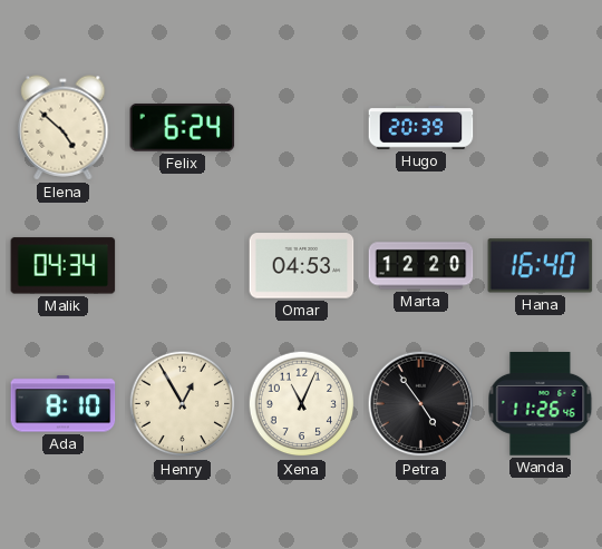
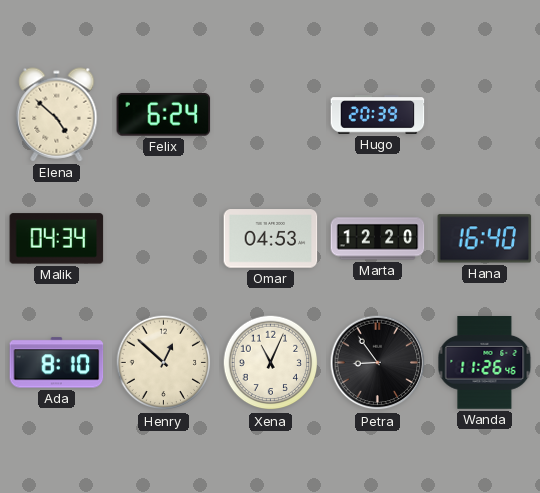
Henry: 12:55 -> 12:52
Petra: 4:54 -> 8:54
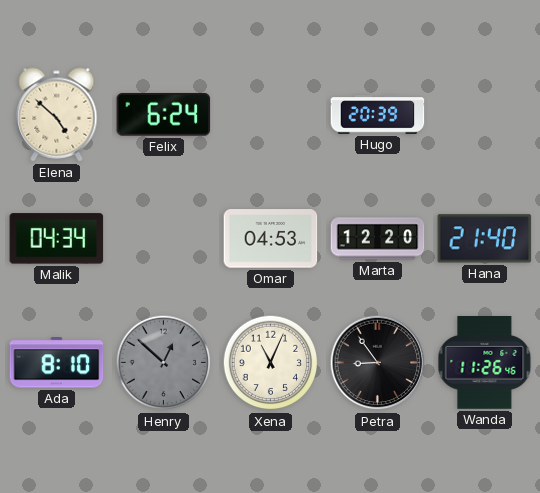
Hana: 16:40 -> 21:40
Henry dial: cream -> grey
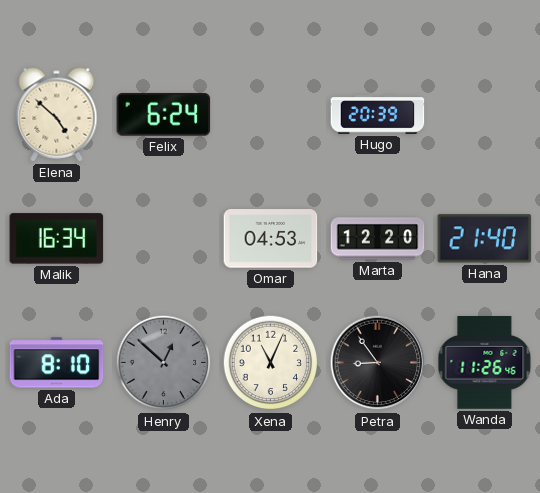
Malik: 04:34 -> 16:34
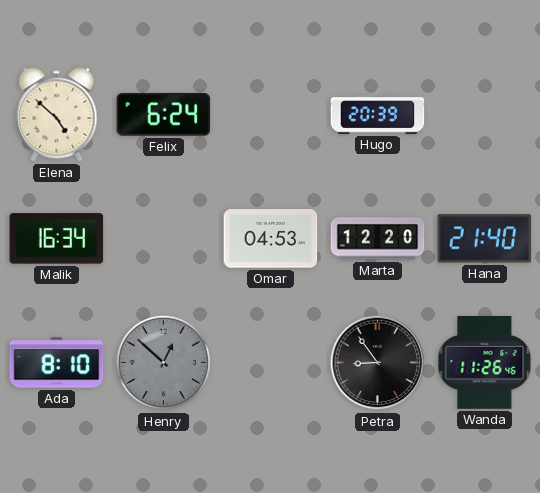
Xena: 11:04 -> none
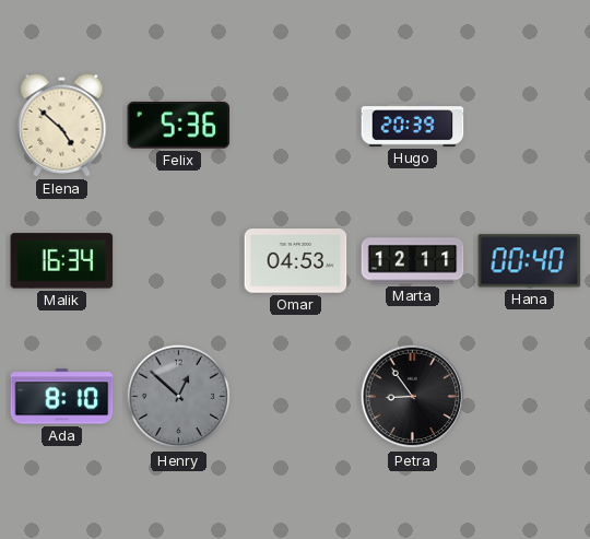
Felix: 6:24 -> 5:36
Marta: 12:20 -> 12:11
Hana: 21:40 -> 00:40
Wanda: 11:26 -> none
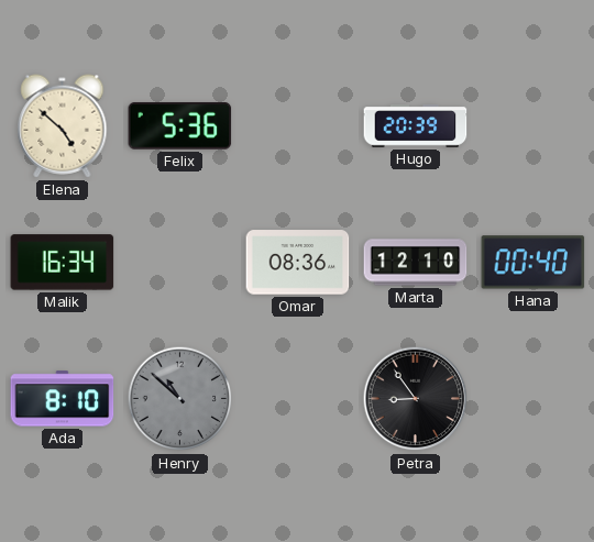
Omar: 04:53 -> 08:36
Marta: 12:11 -> 12:10
Henry: 12:52 -> 10:52
